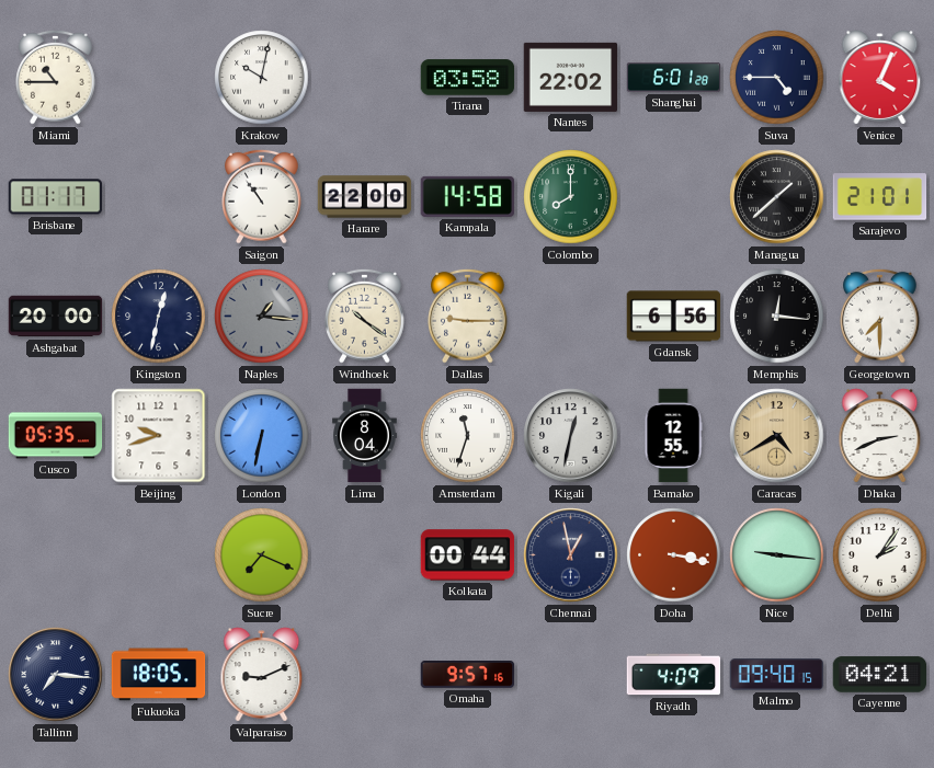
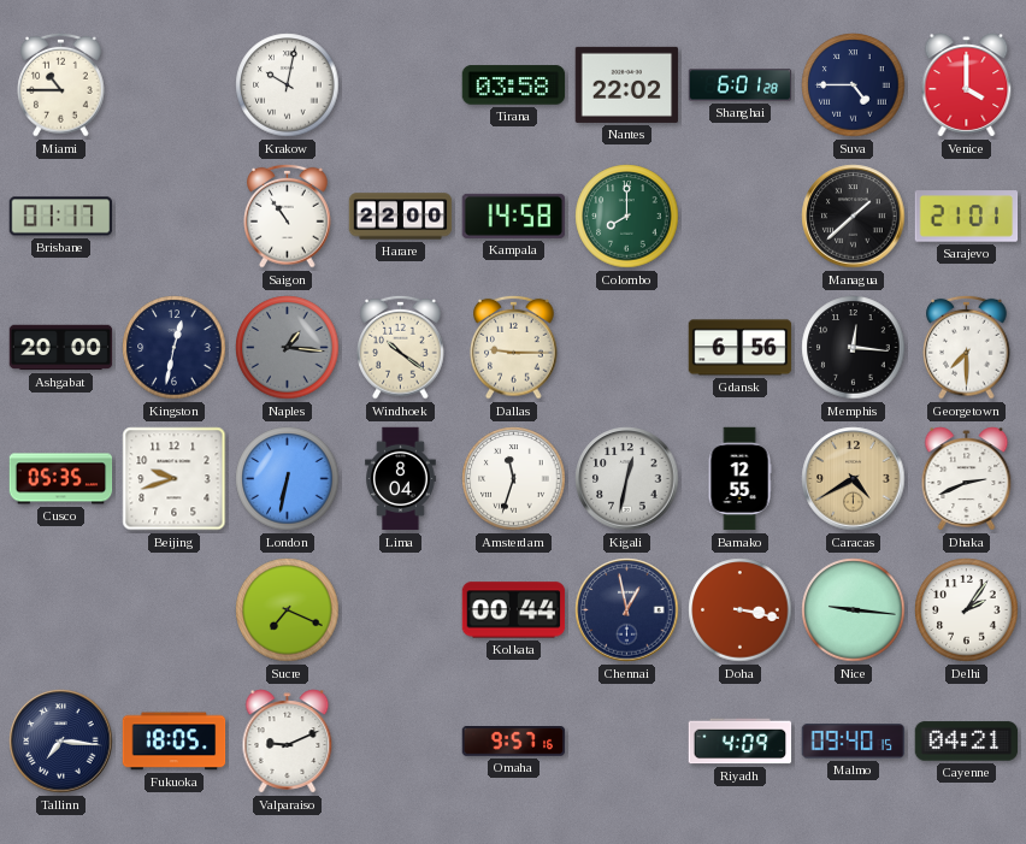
Venice: 4:04 -> 4:00
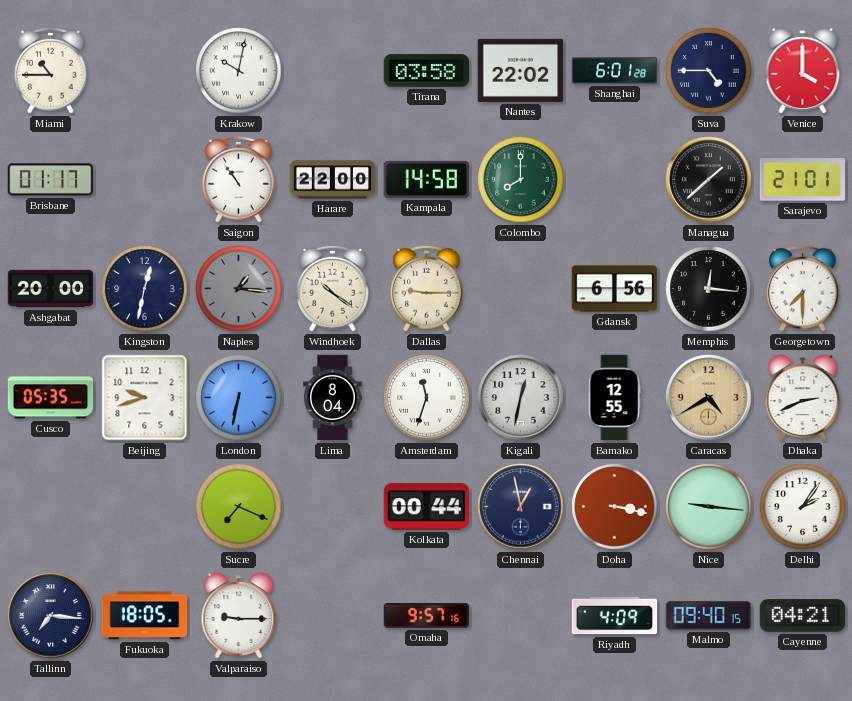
Valparaiso: 9:11 -> 9:15
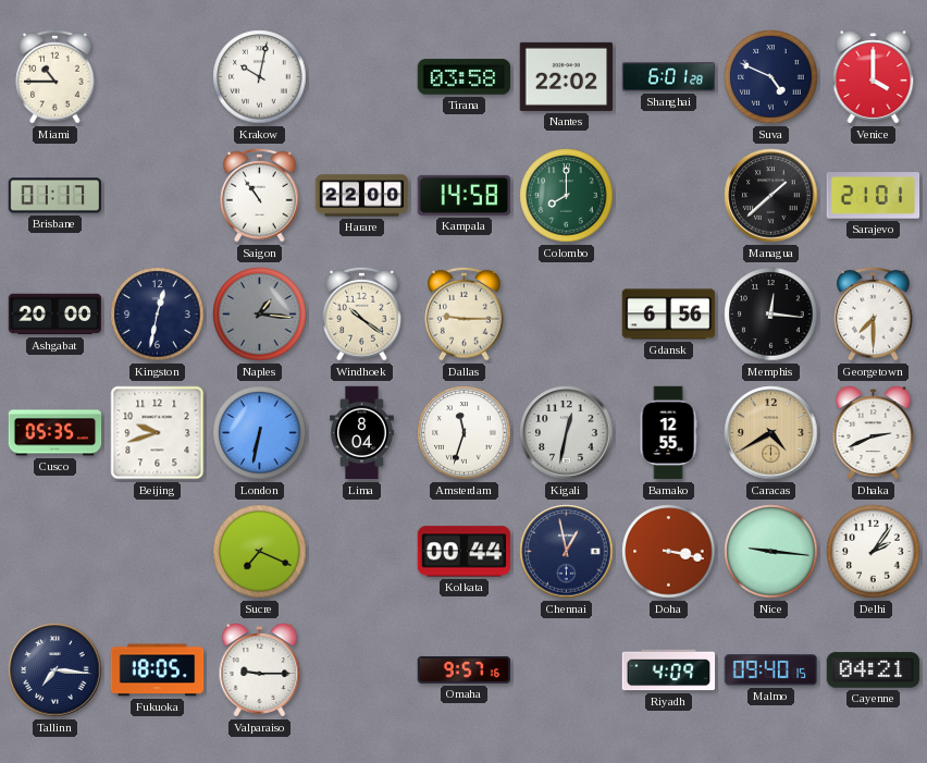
Suva: 4:45 -> 4:49
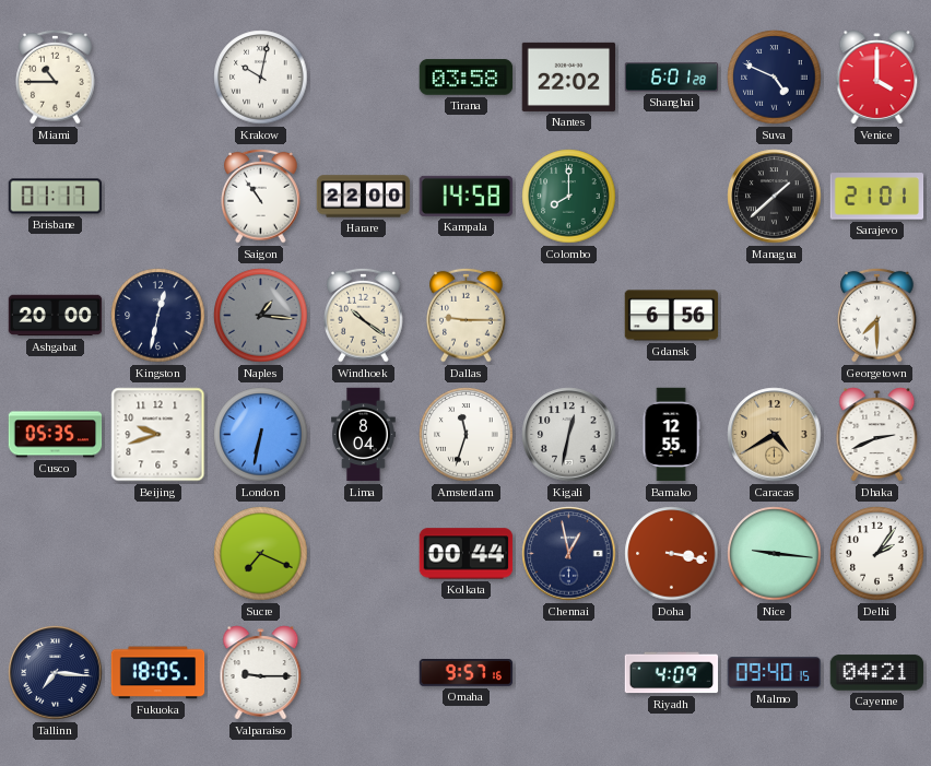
Memphis: 12:16 -> none
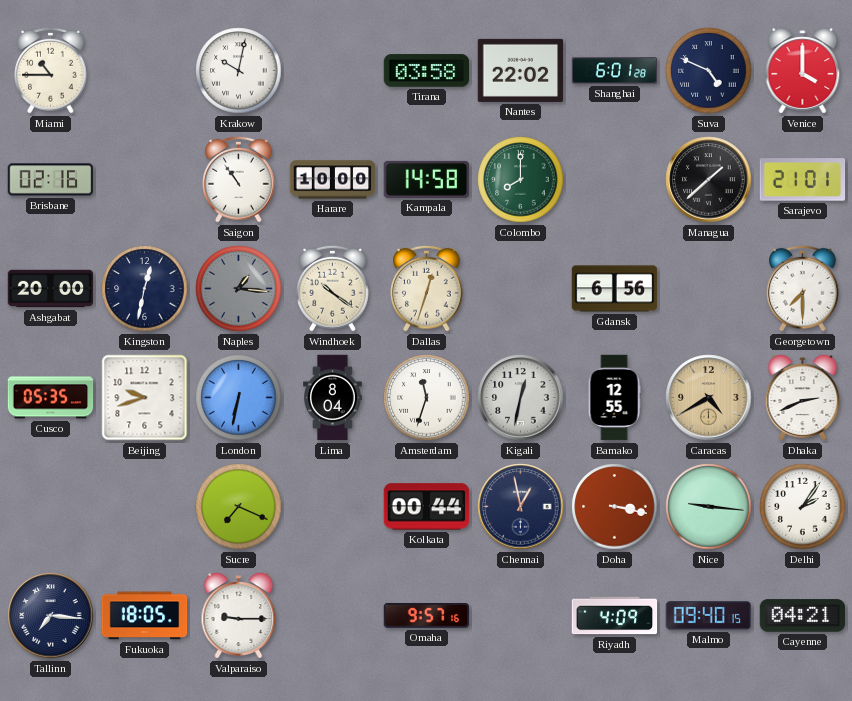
Brisbane: 01:17 -> 02:16
Harare: 22:00 -> 10:00
Dallas: 9:15 -> 12:33
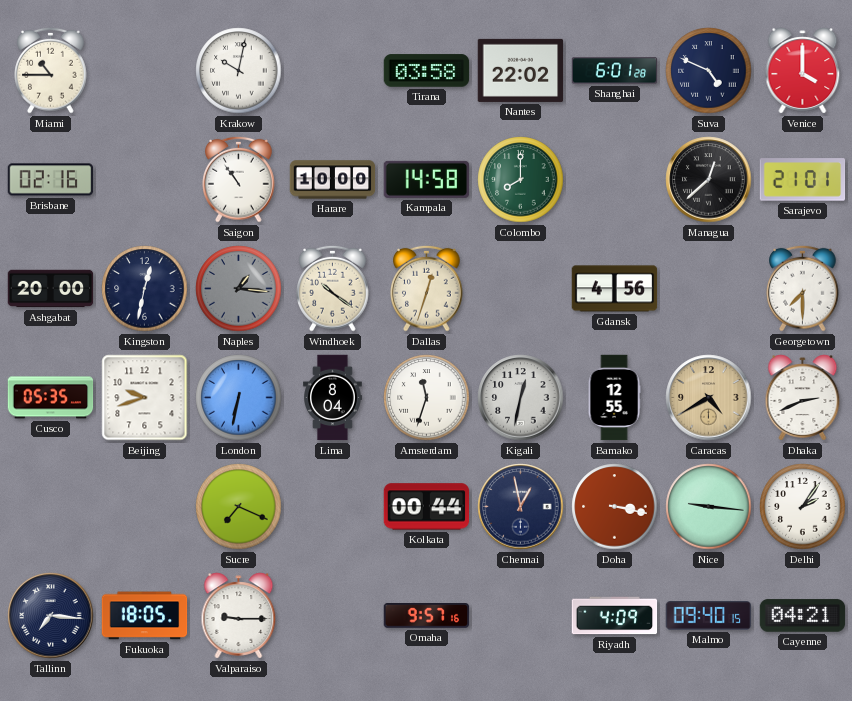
Managua: 1:38 -> 12:38
Gdansk: 6:56 -> 4:56
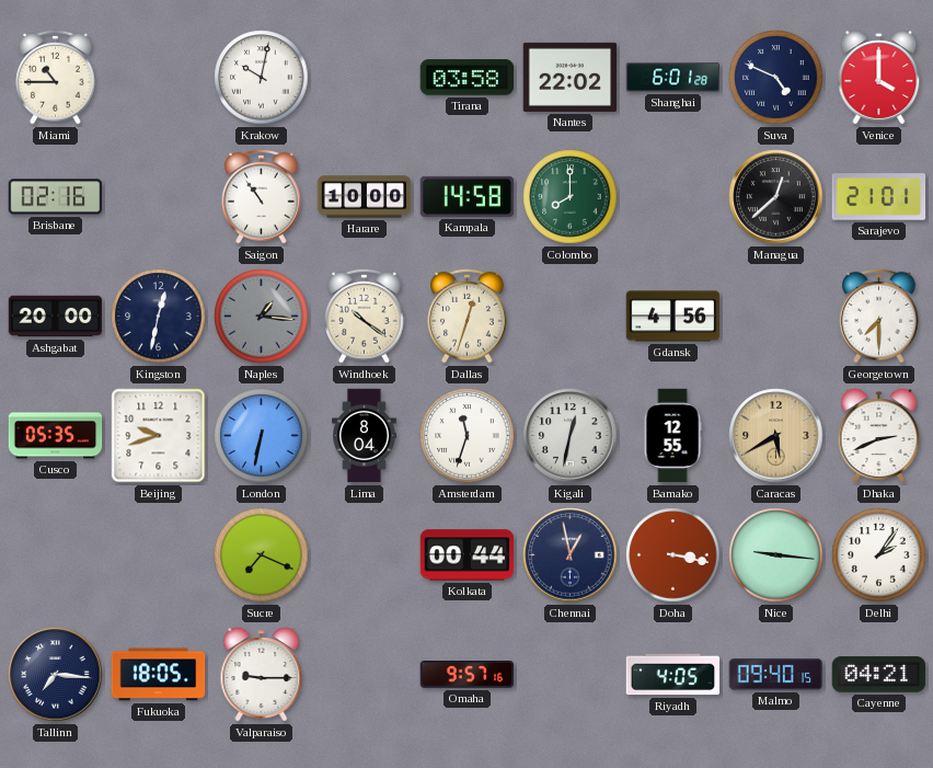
Caracas: 4:40 -> 5:40
Riyadh: 4:09 -> 4:05
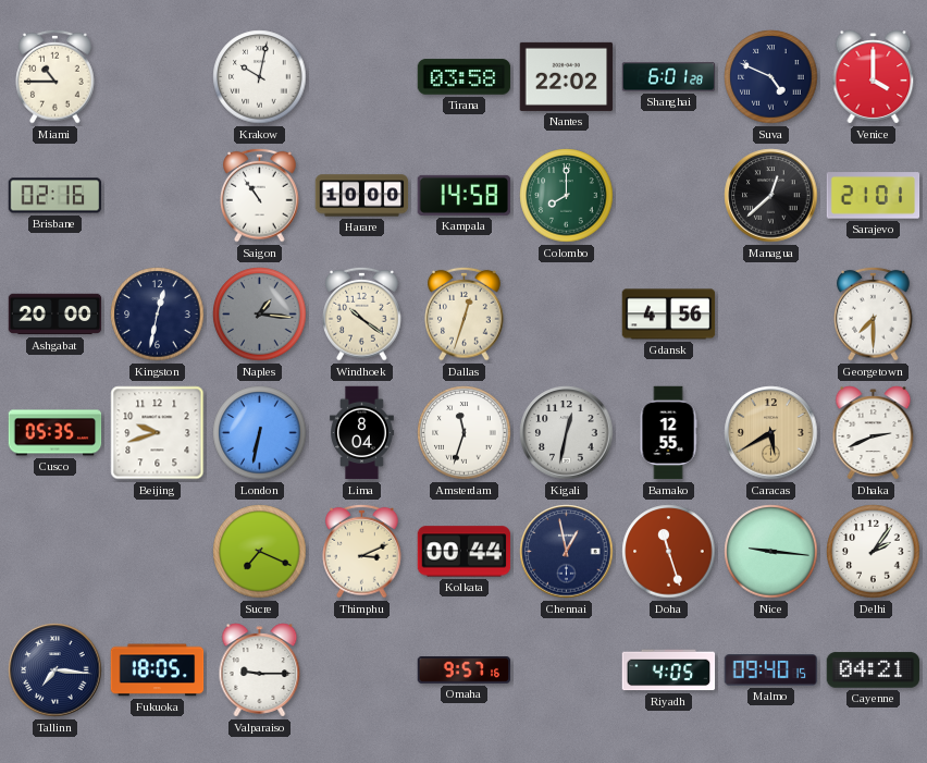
Thimphu: none -> 3:11
Doha: 3:17 -> 11:27
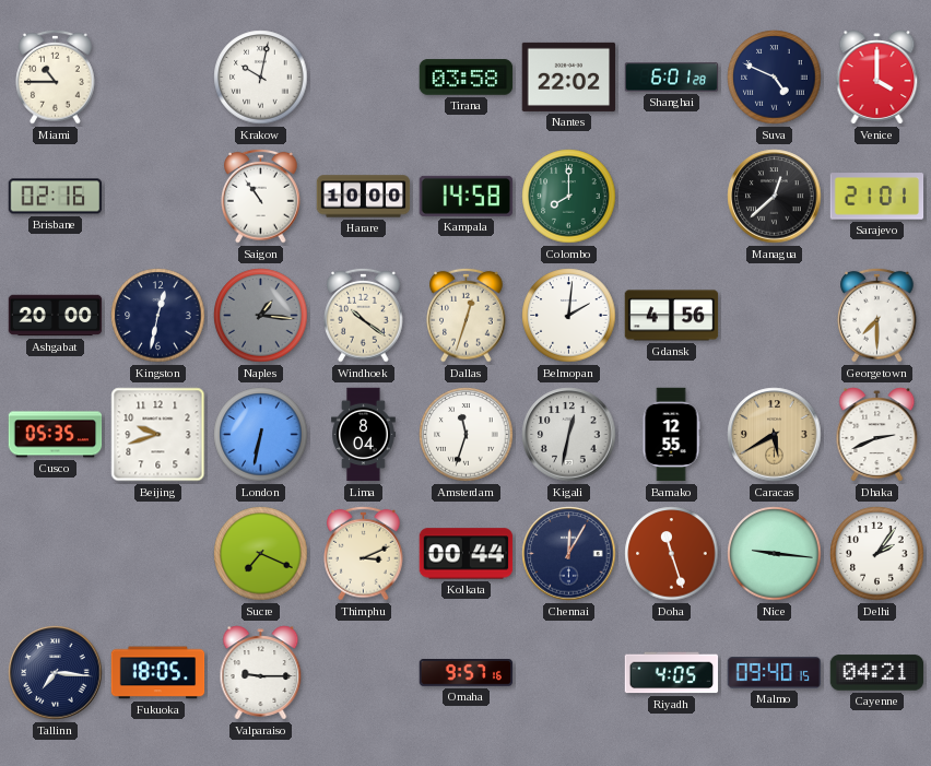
Belmopan: none -> 2:01
Chennai: 12:58 -> 12:05
